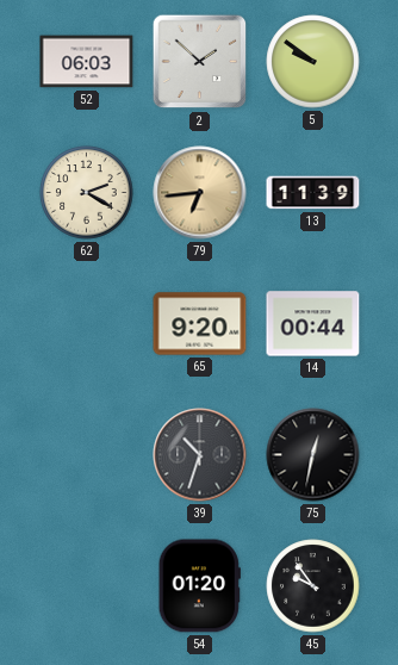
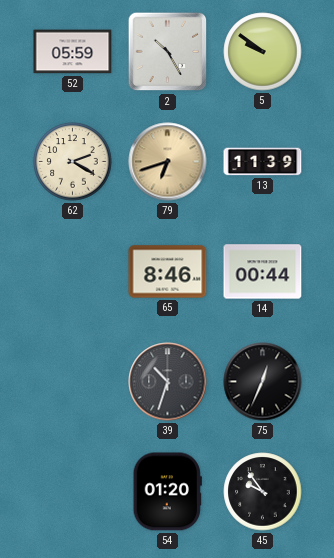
52: 06:03 -> 05:59
2: 1:52 -> 10:25
79: 6:44 -> 6:42
65: 9:20 -> 8:46
75: 12:32 -> 12:34
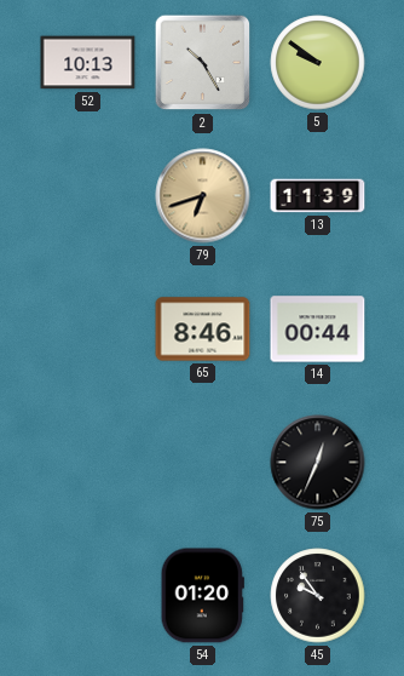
52: 05:59 -> 10:13
62: 2:20 -> none
39: 10:33 -> none
